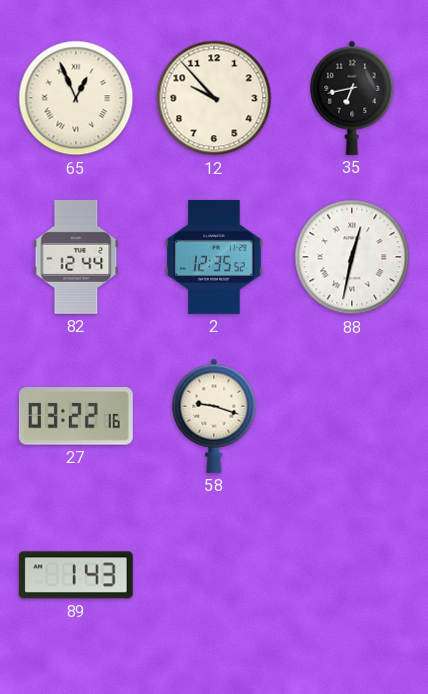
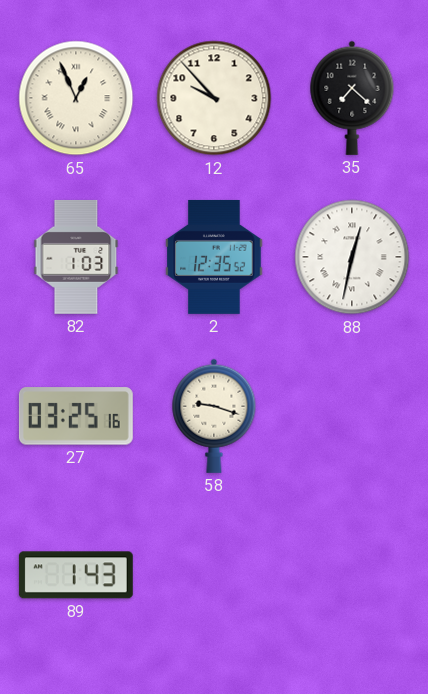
35: 6:43 -> 7:22
82: 12:44 -> 1:03
27: 03:22 -> 03:25
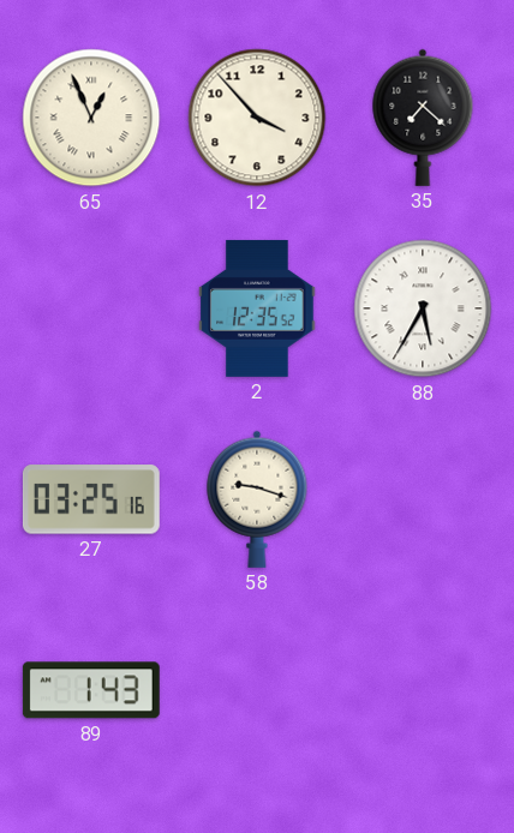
12: 9:53 -> 3:53
82: 1:03 -> none
88: 12:32 -> 5:35
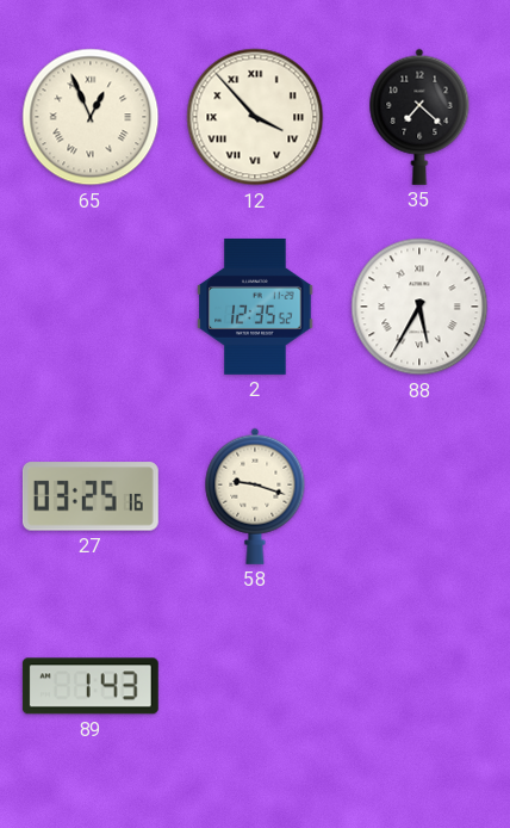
12 numerals: Arabic -> Roman
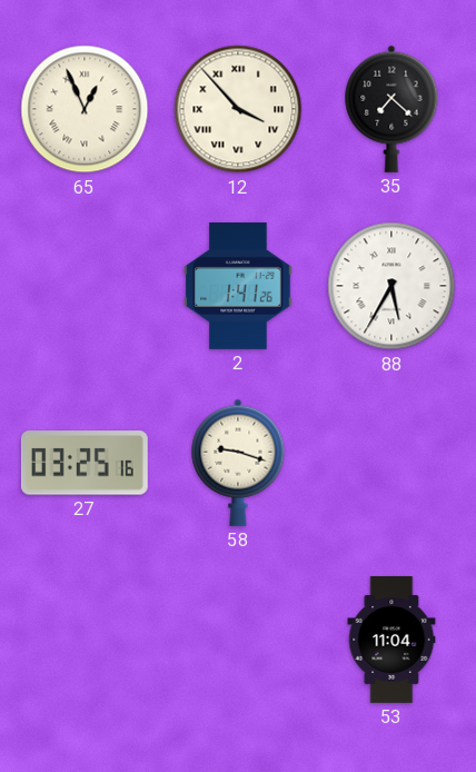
2: 12:35 -> 1:41
89: 1:43 -> none
53: none -> 11:04
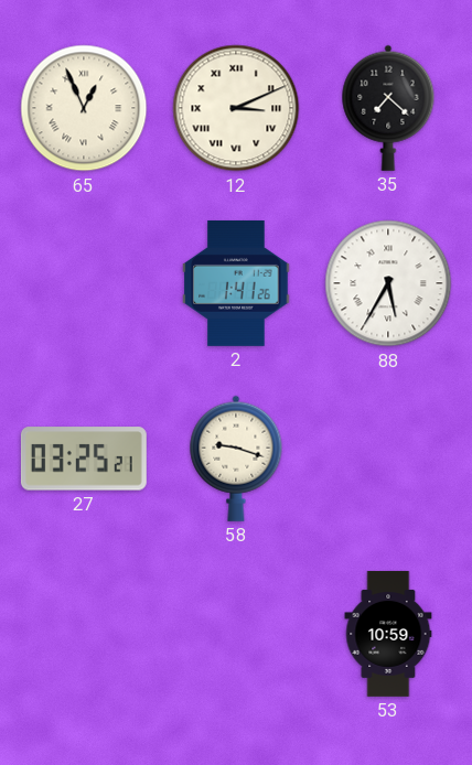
12: 3:53 -> 3:11
27: 03:25:16 -> 03:25:21
53: 11:04 -> 10:59
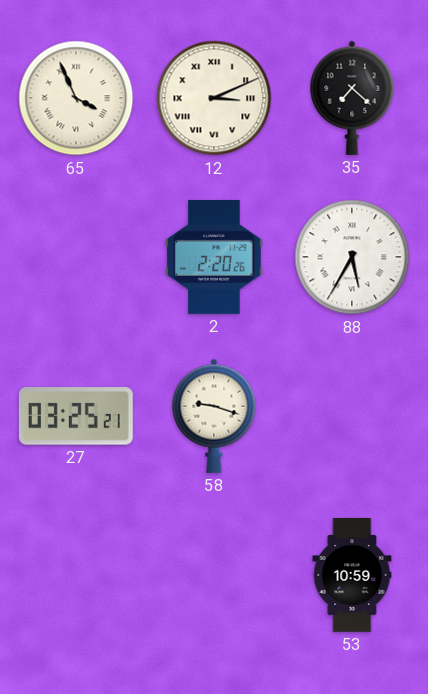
65: 12:56 -> 3:56
2: 1:41 -> 2:20
